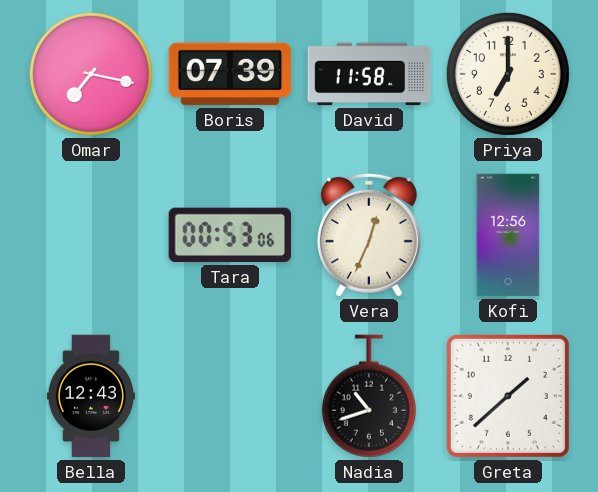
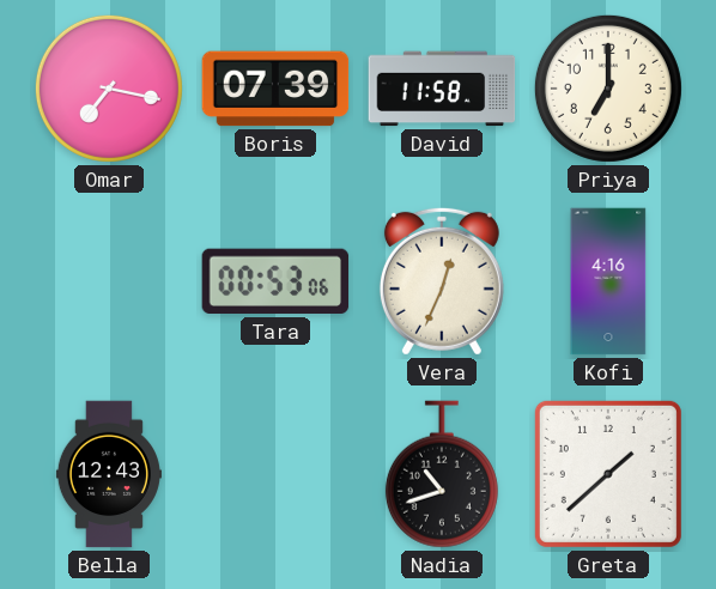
Kofi: 12:56 -> 4:16
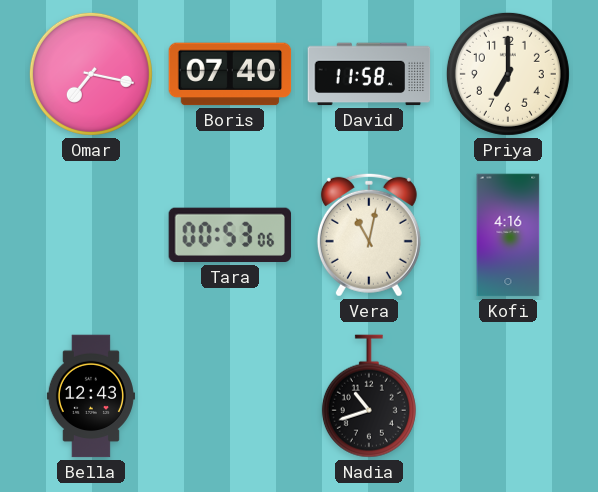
Boris: 07:39 -> 07:40
Vera: 12:34 -> 11:02
Greta: 1:38 -> none
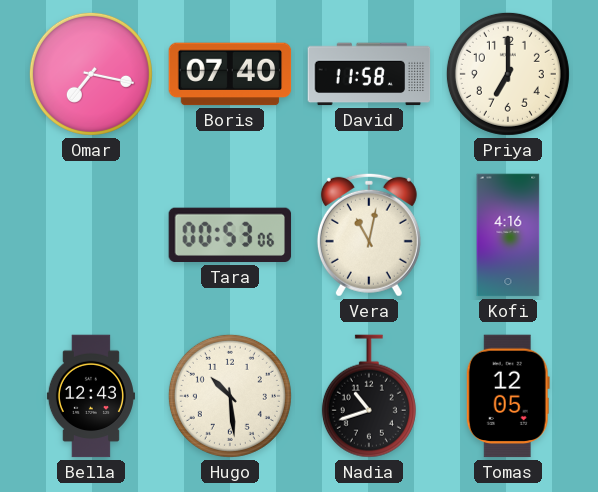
Hugo: none -> 10:29
Tomas: none -> 12:05
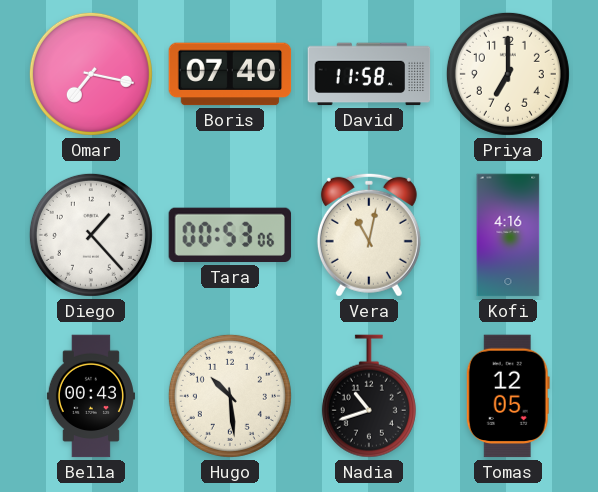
Diego: none -> 1:23
Bella: 12:43 -> 00:43
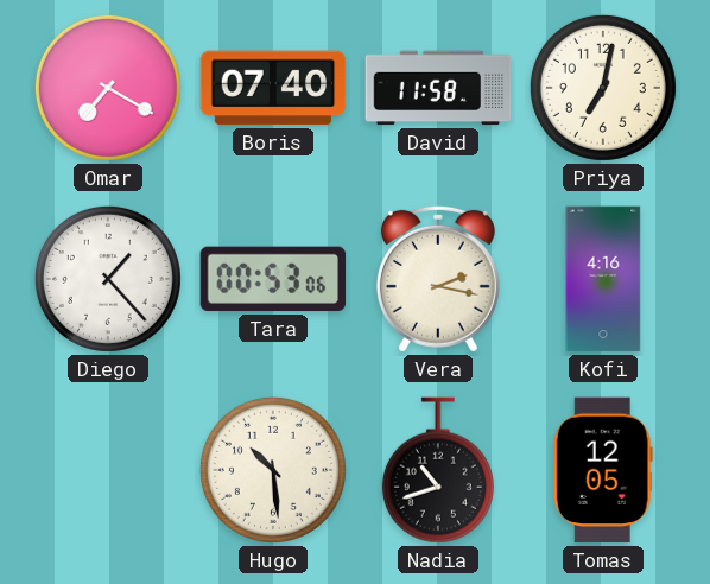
Omar: 7:17 -> 7:20
Priya: 7:00 -> 7:02
Vera: 11:02 -> 2:17
Bella: 00:43 -> none
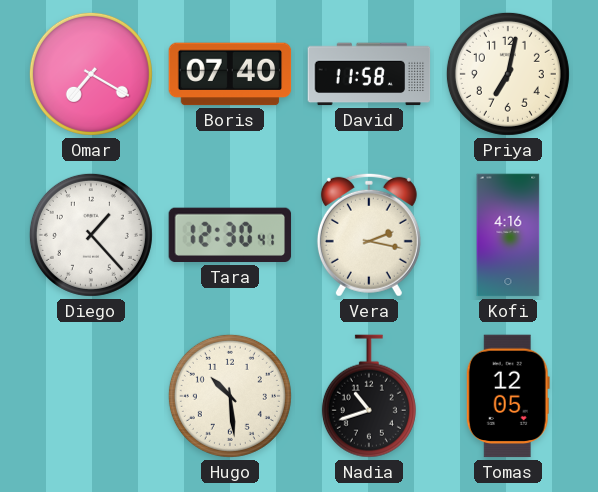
Tara: 00:53 -> 12:30
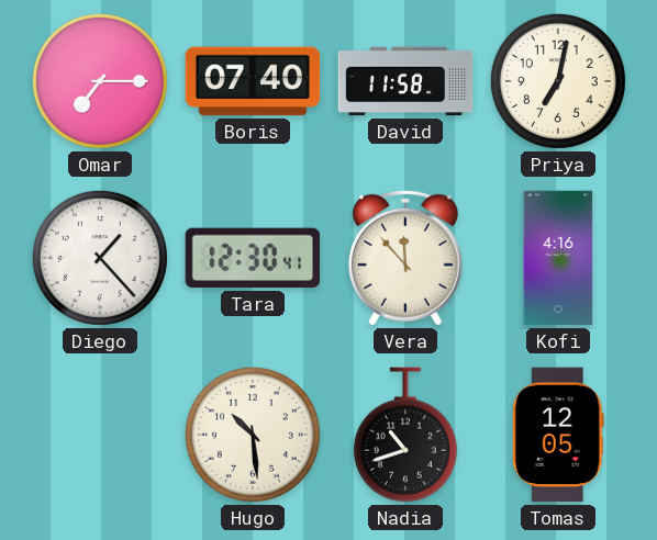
Omar: 7:20 -> 7:15
Vera: 2:17 -> 11:53
